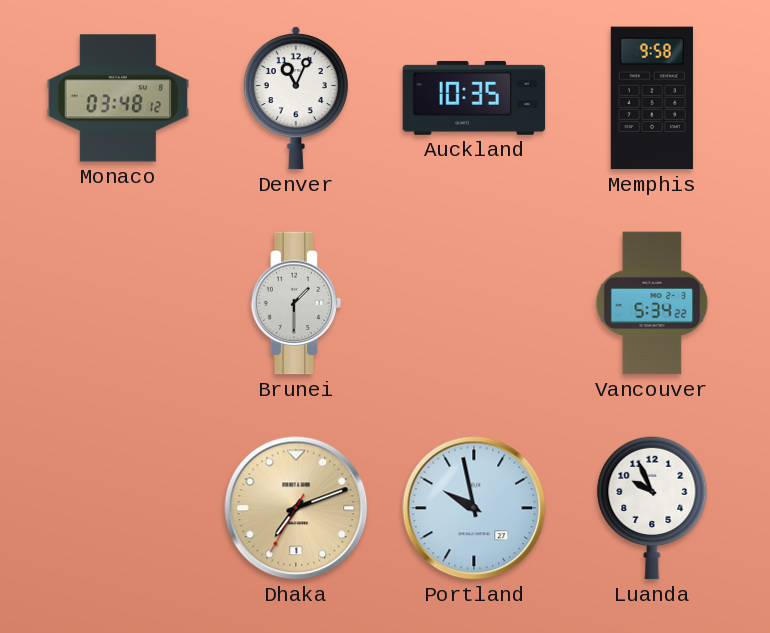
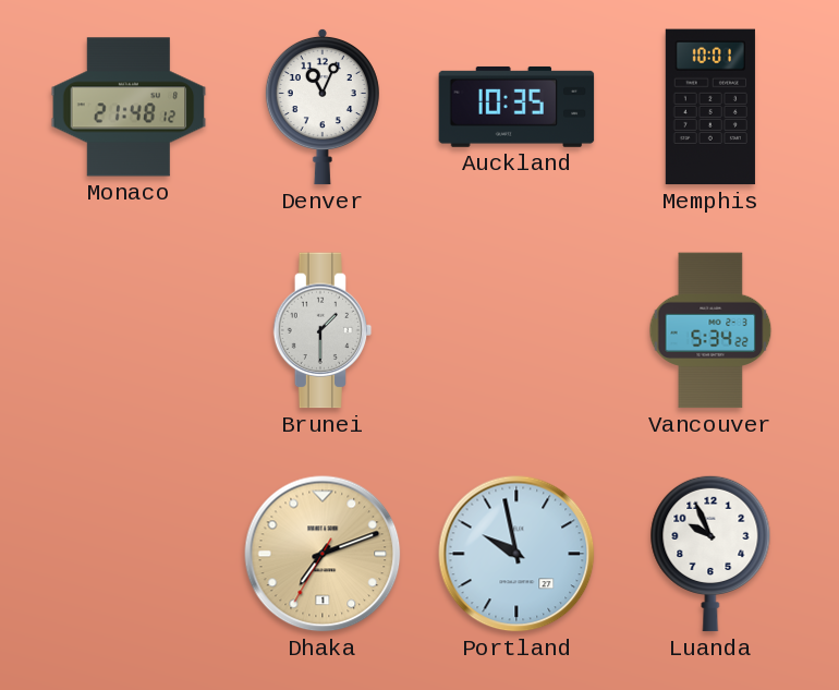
Monaco: 03:48 -> 21:48
Memphis: 9:58 -> 10:01
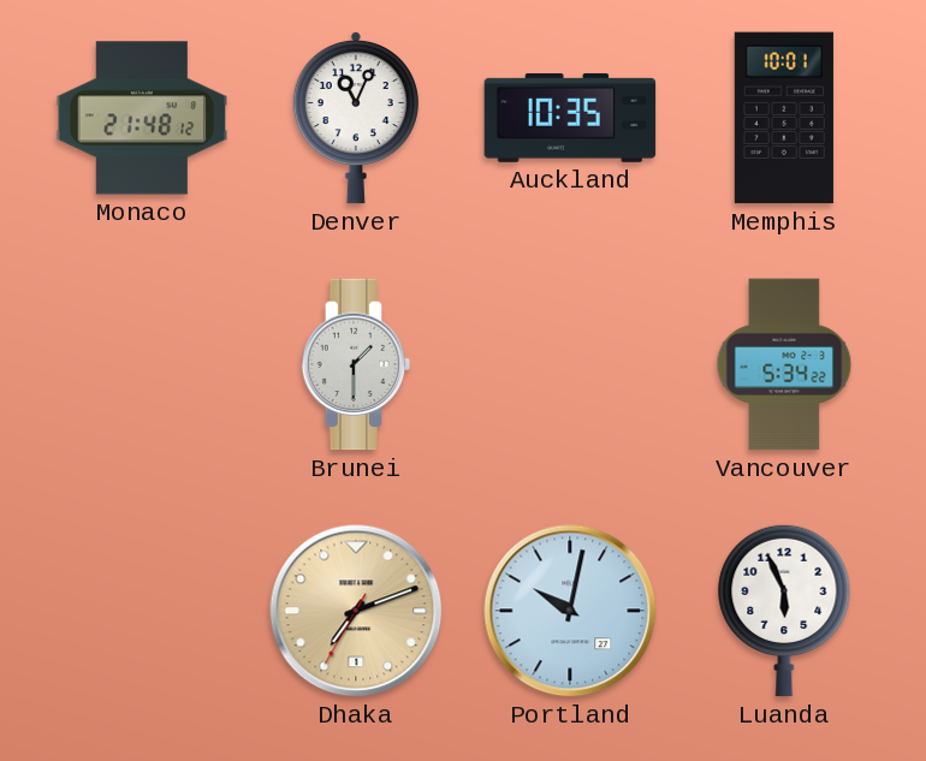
Portland: 9:58 -> 10:02
Luanda: 9:56 -> 5:56
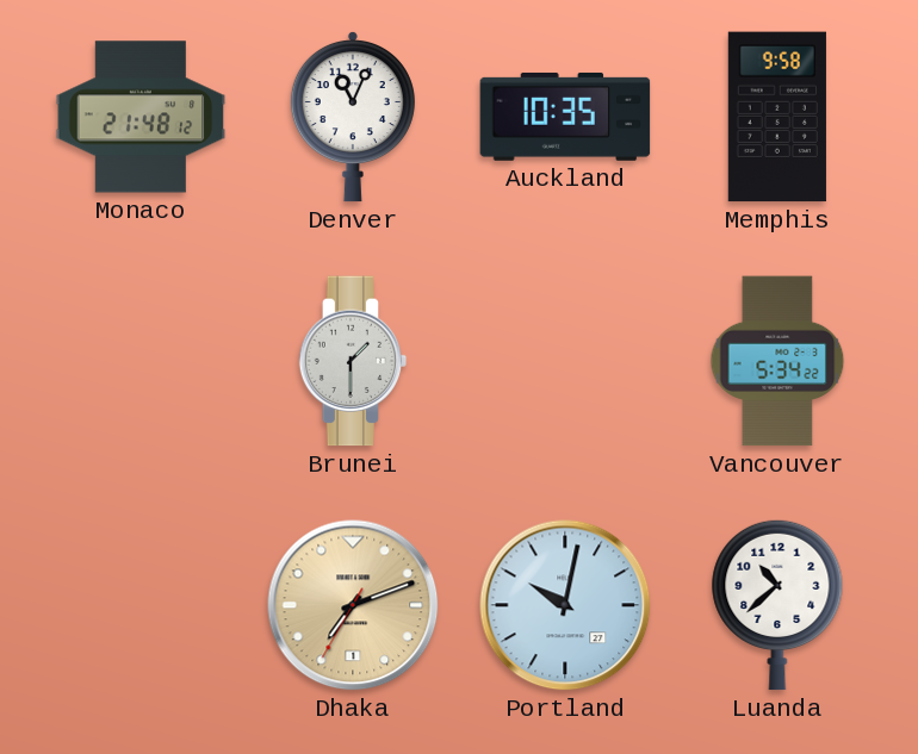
Memphis: 10:01 -> 9:58
Luanda: 5:56 -> 10:38
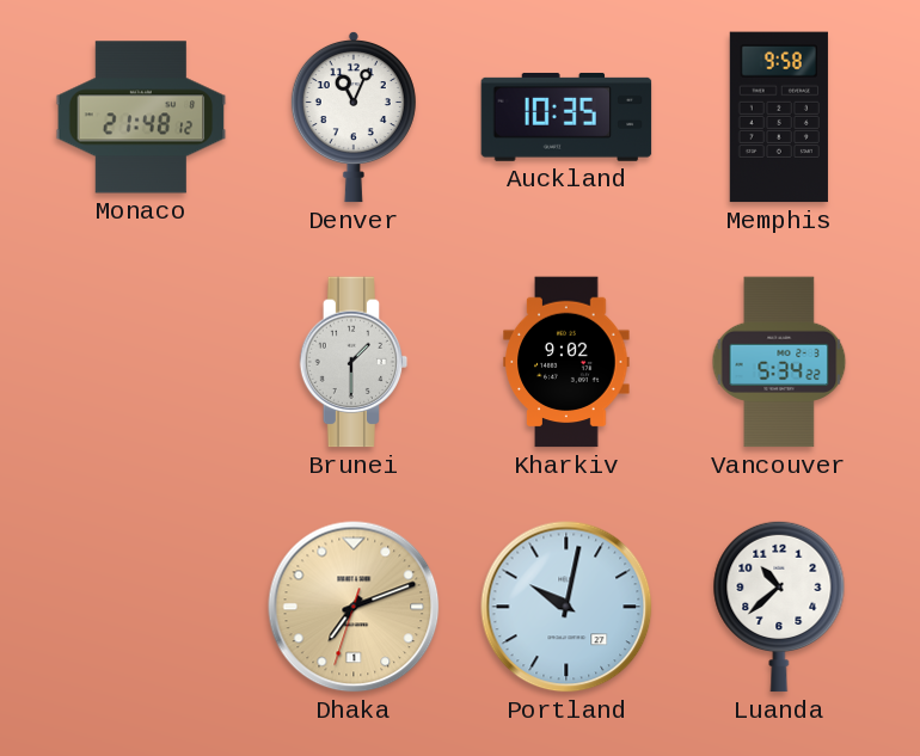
Kharkiv: none -> 9:02
Dhaka: 7:11:35 -> 7:11:33
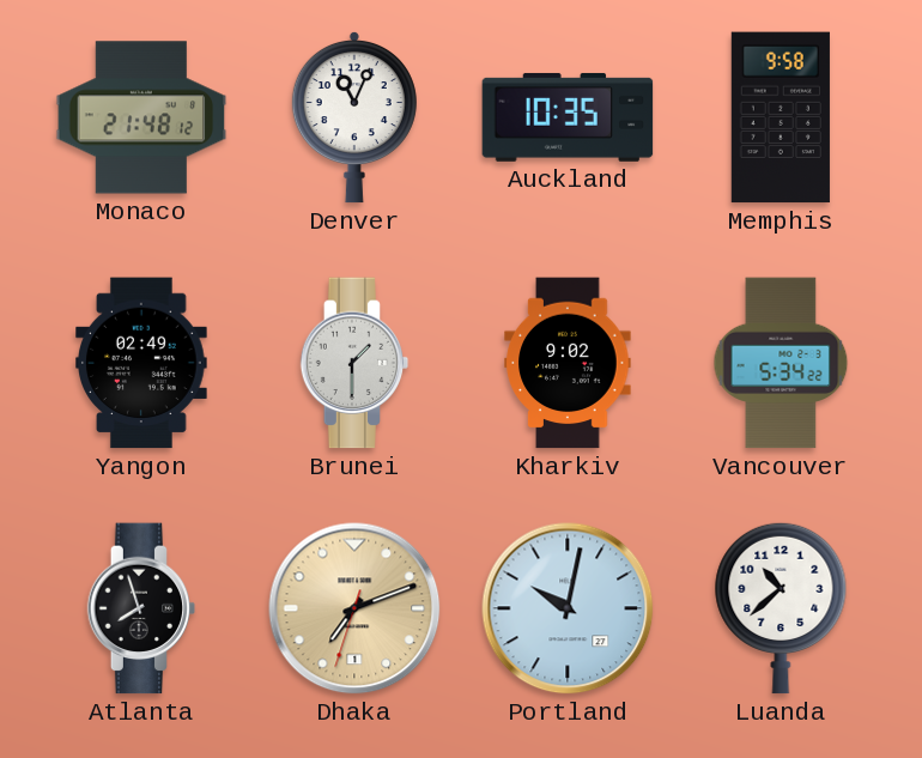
Yangon: none -> 02:49
Atlanta: none -> 7:57
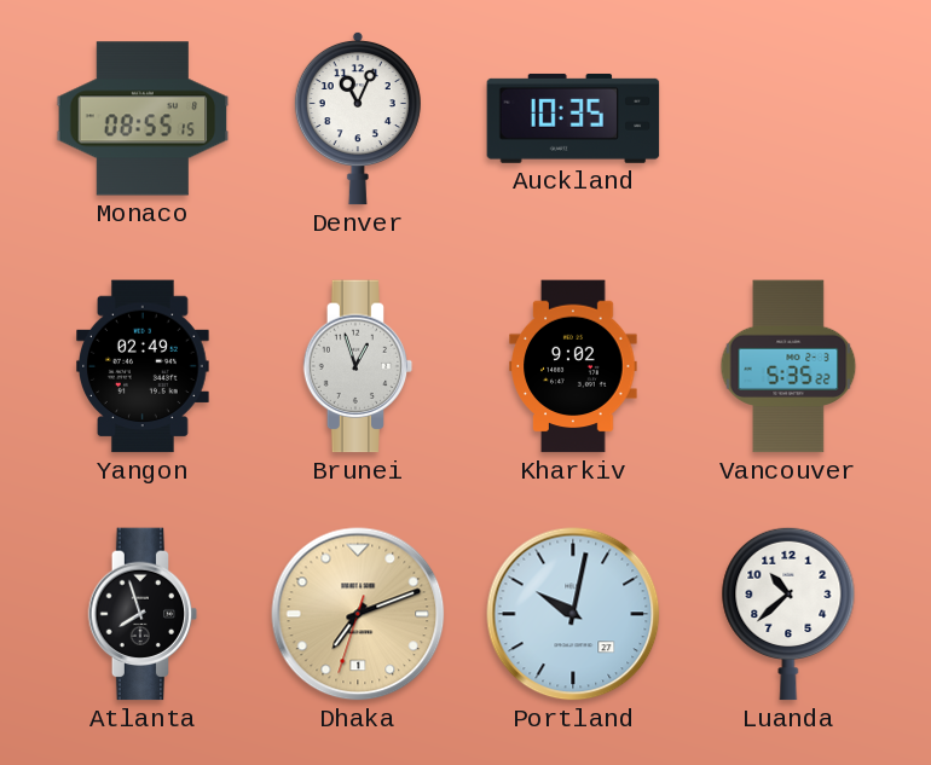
Monaco: 21:48 -> 08:55
Memphis: 9:58 -> none
Brunei: 1:30 -> 12:57
Vancouver: 5:34 -> 5:35
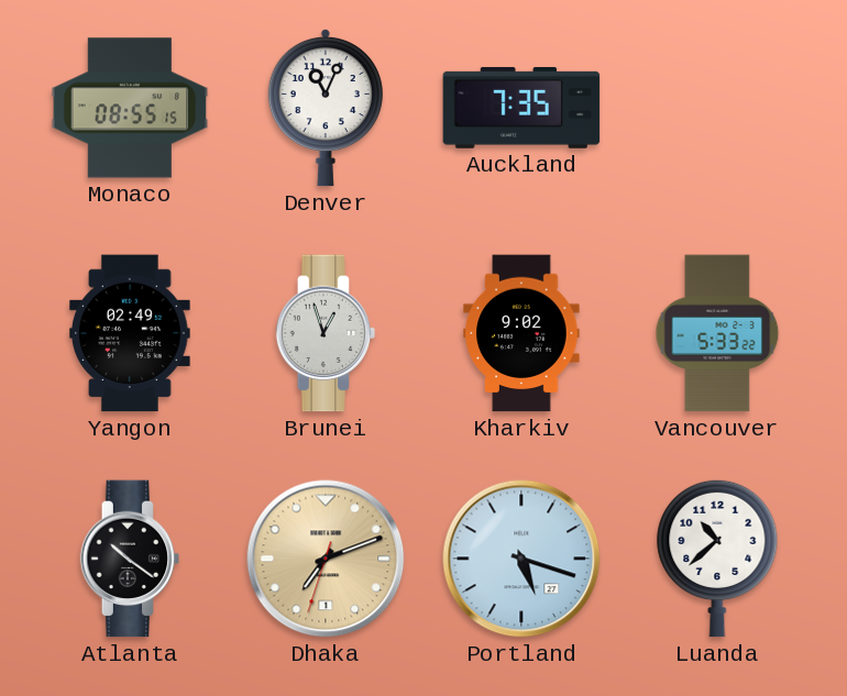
Auckland: 10:35 -> 7:35
Vancouver: 5:35 -> 5:33
Atlanta: 7:57 -> 10:21
Portland: 10:02 -> 5:18
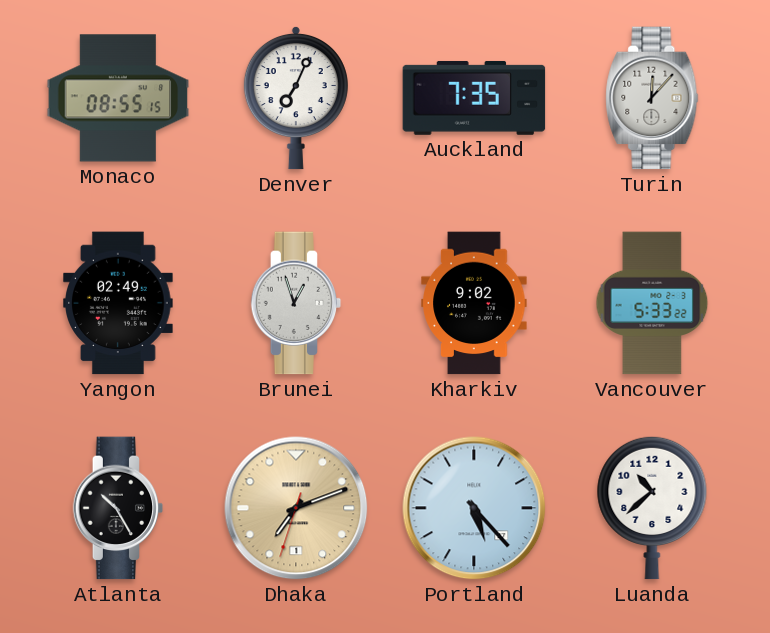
Denver: 11:04 -> 7:04
Turin: none -> 12:07
Atlanta: 10:21 -> 10:25
Portland: 5:18 -> 5:23
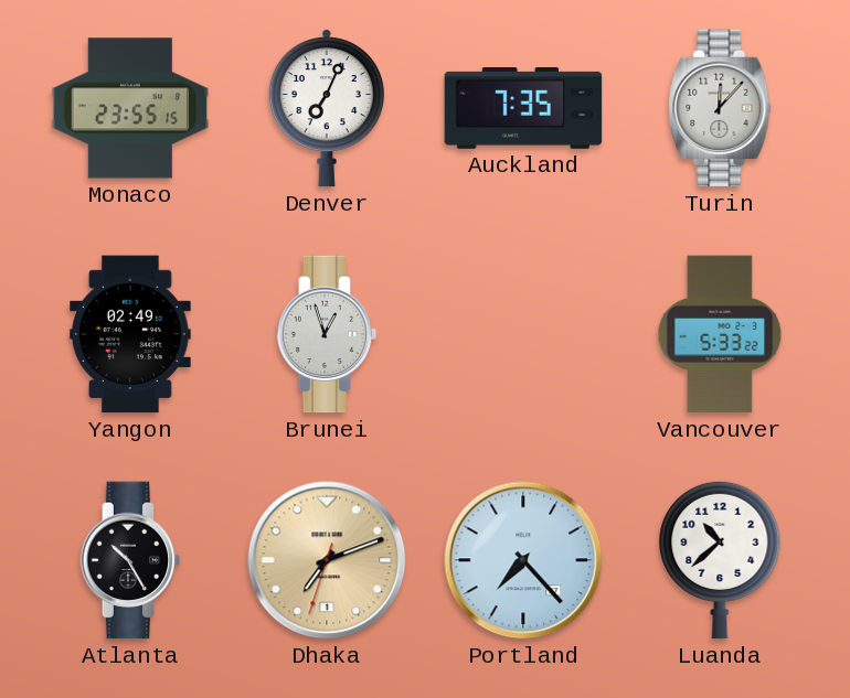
Monaco: 08:55 -> 23:55
Kharkiv: 9:02 -> none
Portland: 5:23 -> 7:23
